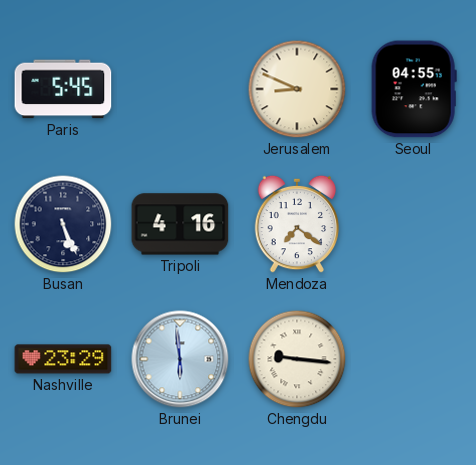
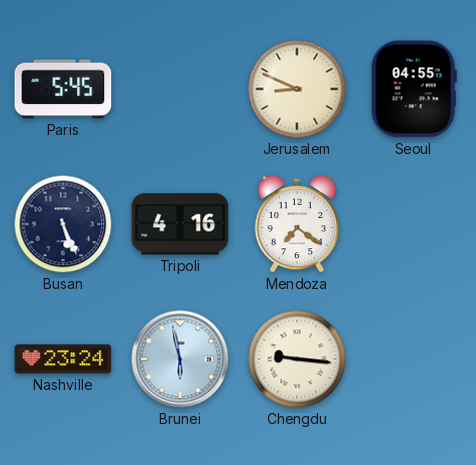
Nashville: 23:29 -> 23:24
Brunei: 5:59 -> 5:58
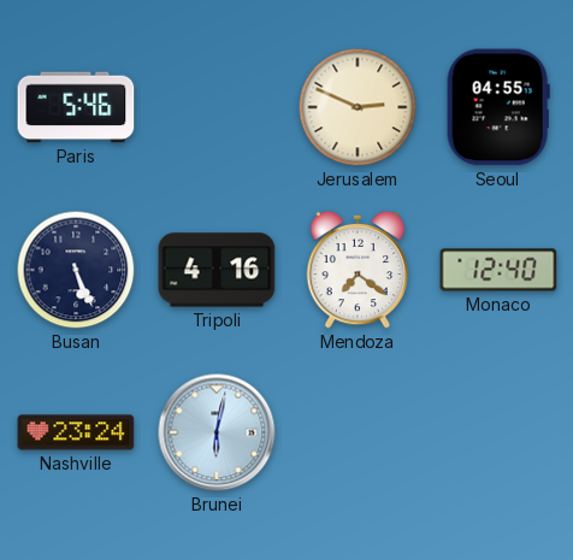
Paris: 5:45 -> 5:46
Jerusalem: 8:49 -> 2:49
Monaco: none -> 12:40
Brunei: 5:58 -> 6:02
Chengdu: 9:16 -> none
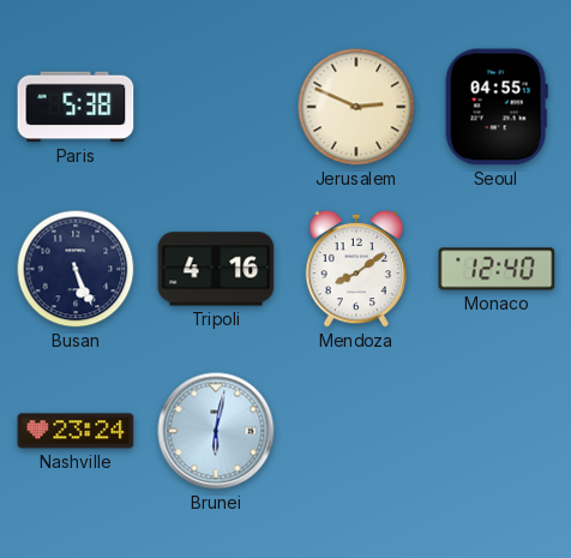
Paris: 5:46 -> 5:38
Mendoza: 7:21 -> 8:09
